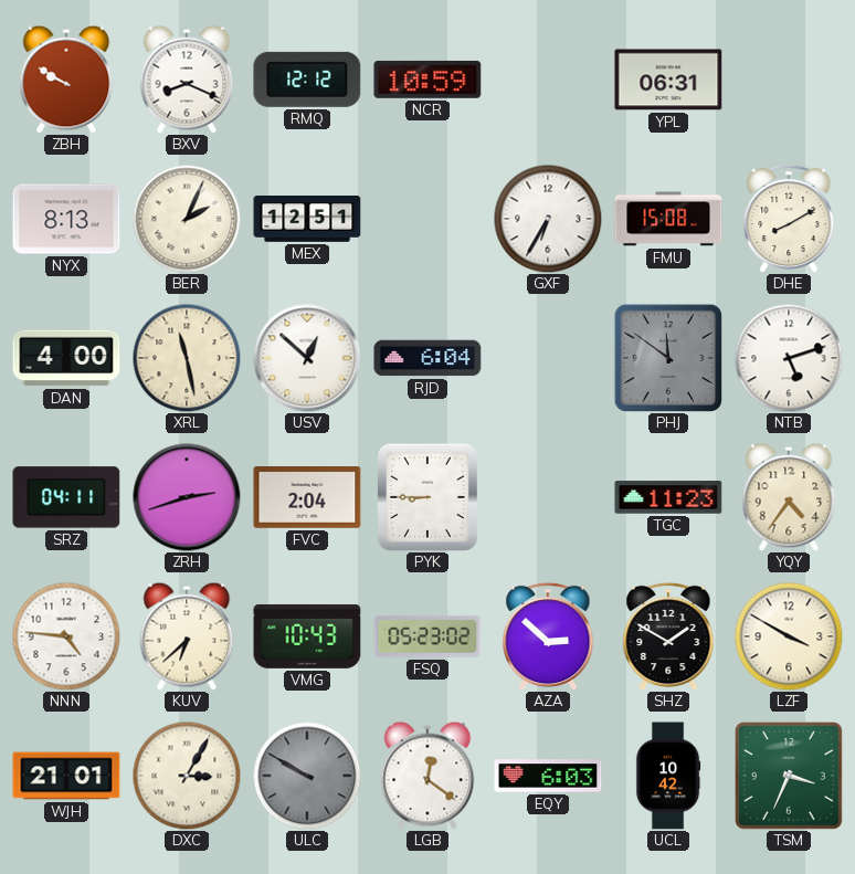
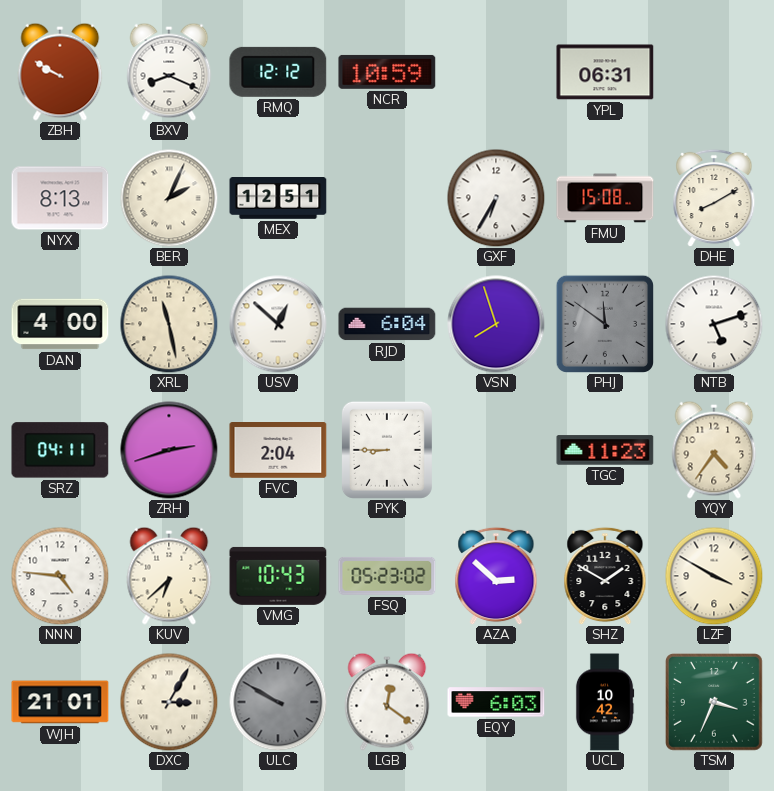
VSN: none -> 7:57
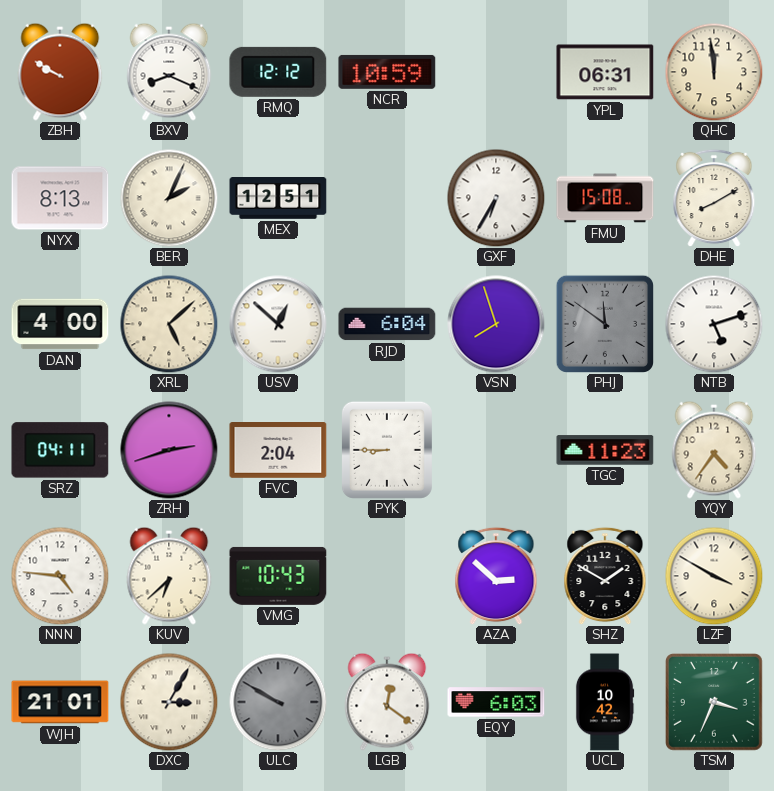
QHC: none -> 11:59
XRL: 11:28 -> 5:08
FSQ: 05:23 -> none
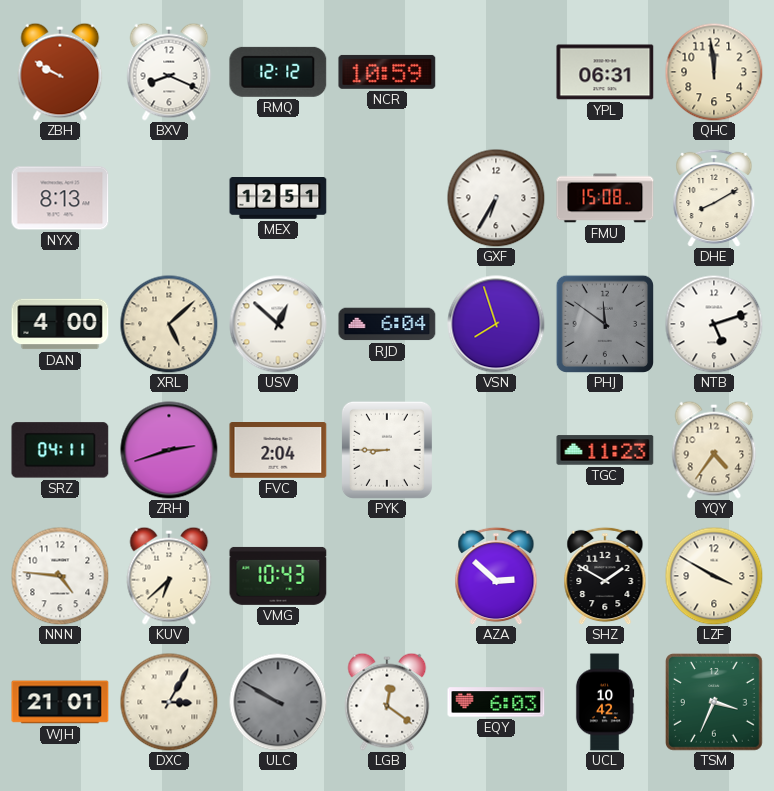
BER: 2:04 -> none
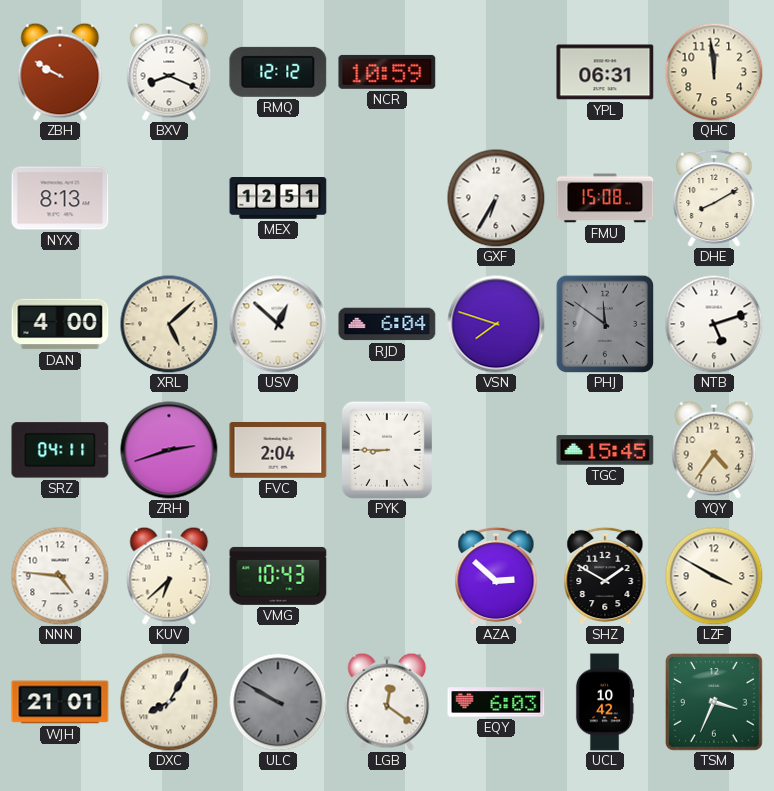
VSN: 7:57 -> 7:48
TGC: 11:23 -> 15:45
DXC: 3:05 -> 8:05
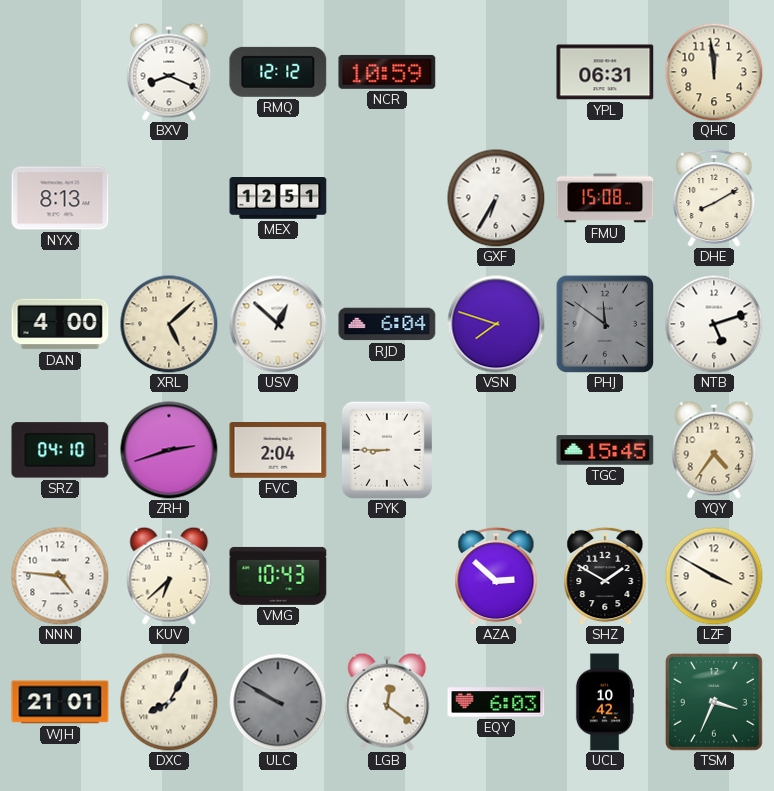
ZBH: 9:50 -> none
SRZ: 04:11 -> 04:10
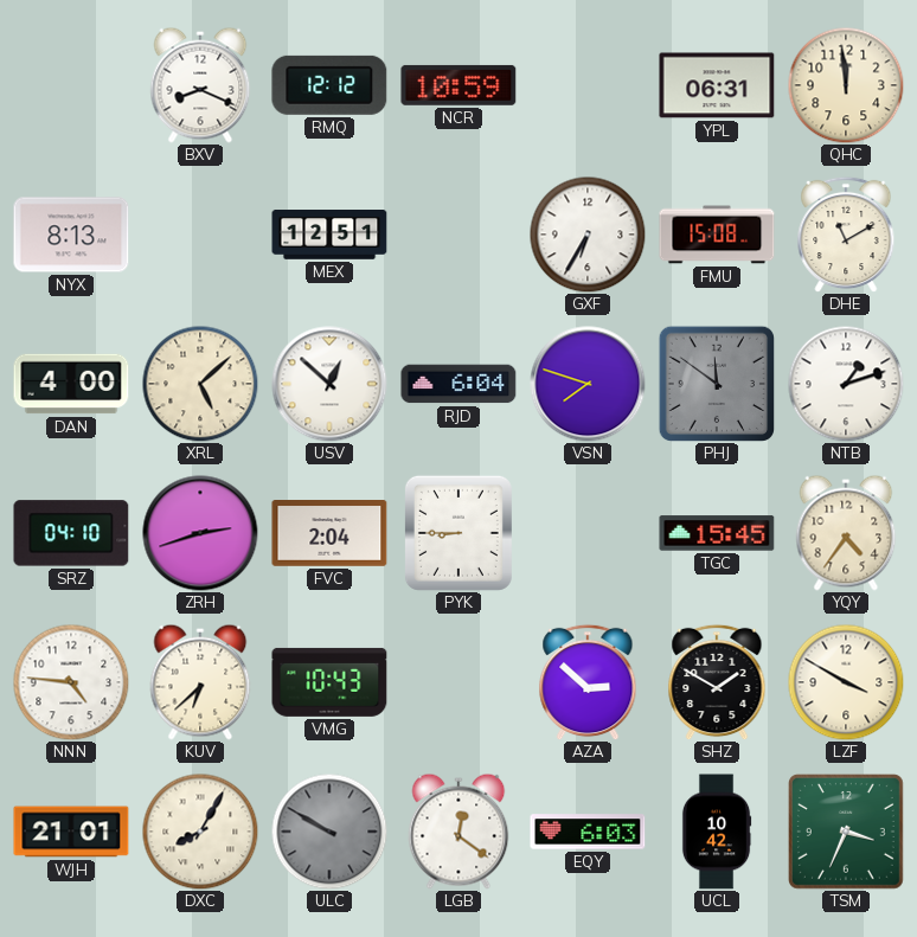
DHE: 8:10 -> 11:10
NTB: 5:12 -> 1:12
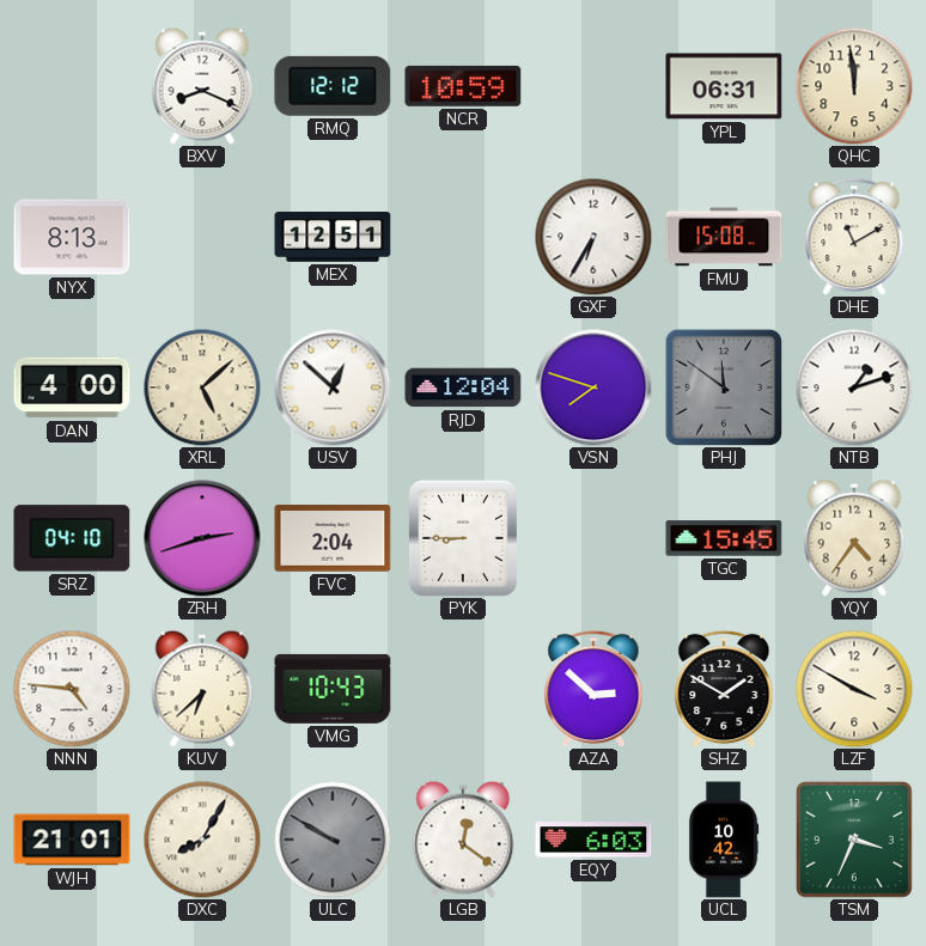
RJD: 6:04 -> 12:04
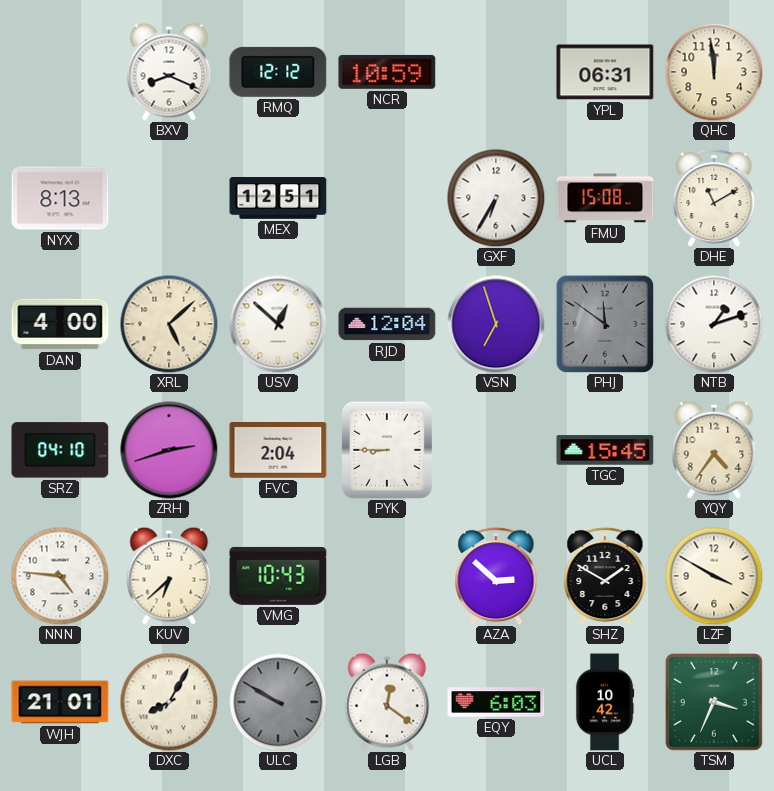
VSN: 7:48 -> 6:57
